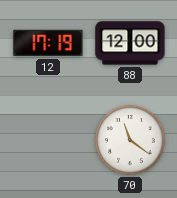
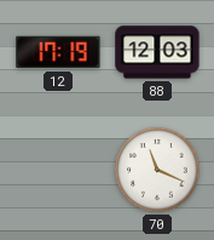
88: 12:00 -> 12:03
70: 11:21 -> 11:19
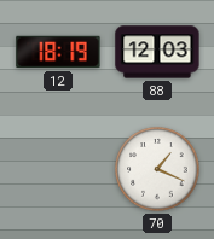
12: 17:19 -> 18:19
70: 11:19 -> 1:19
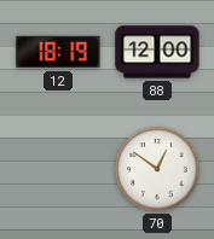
88: 12:03 -> 12:00
70: 1:19 -> 12:51
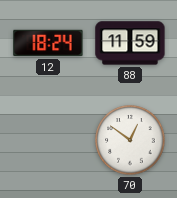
12: 18:19 -> 18:24
88: 12:00 -> 11:59
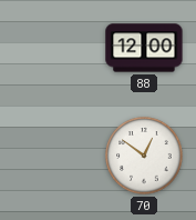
12: 18:24 -> none
88: 11:59 -> 12:00
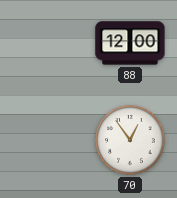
70: 12:51 -> 12:54
